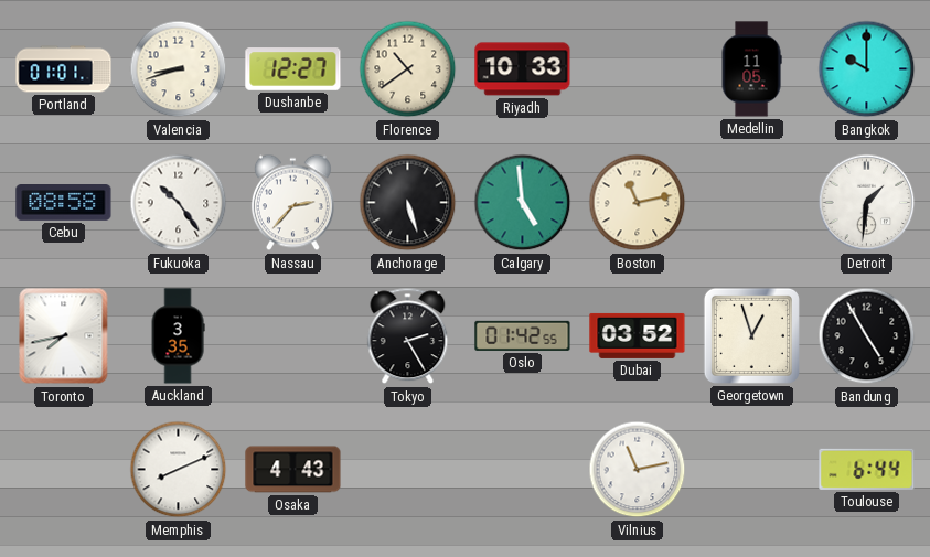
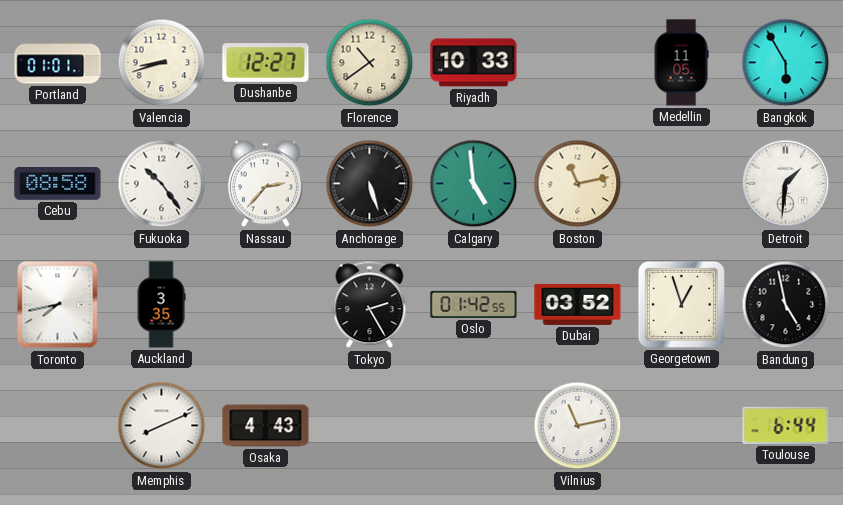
Bangkok: 10:00 -> 5:55
Bandung: 4:55 -> 4:58
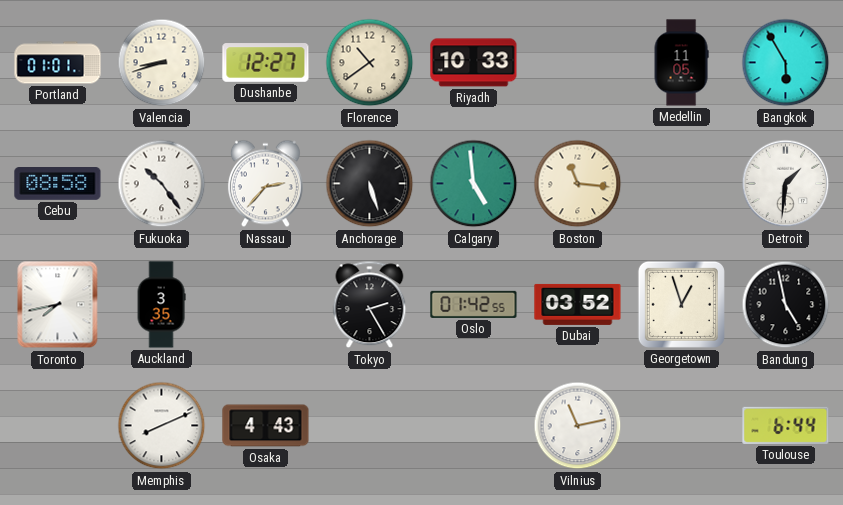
Boston: 11:13 -> 11:16
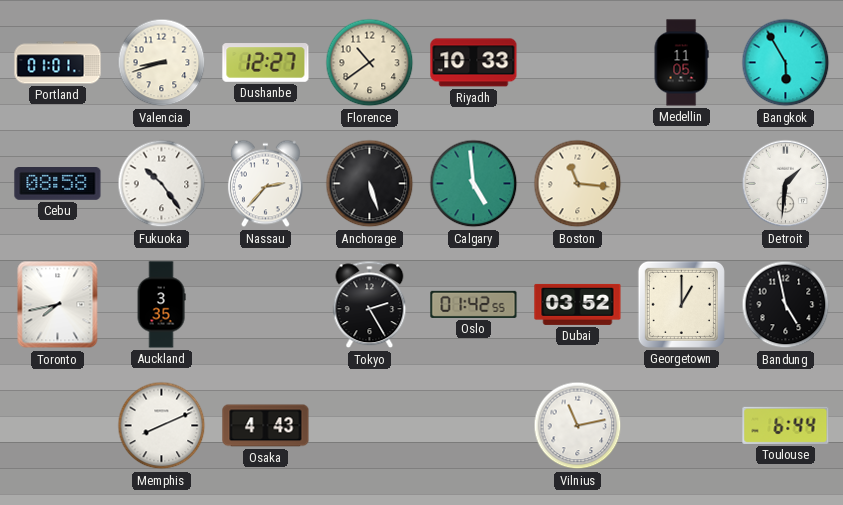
Georgetown: 12:57 -> 1:00
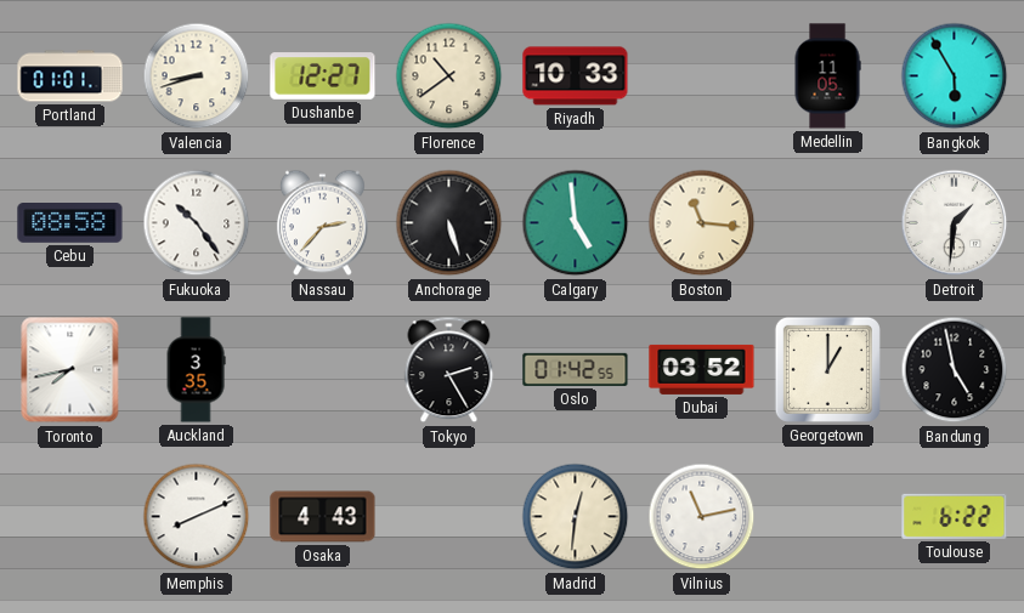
Madrid: none -> 12:31
Toulouse: 6:44 -> 6:22
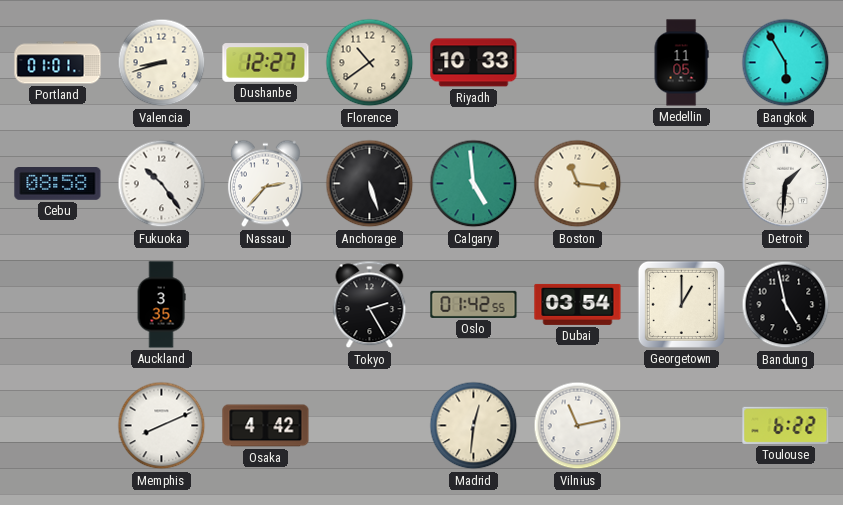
Toronto: 7:43 -> none
Dubai: 03:52 -> 03:54
Osaka: 4:43 -> 4:42
